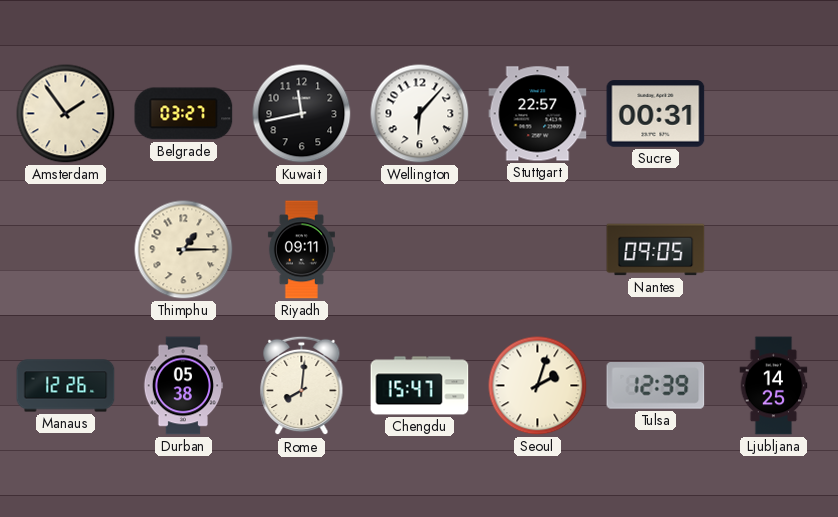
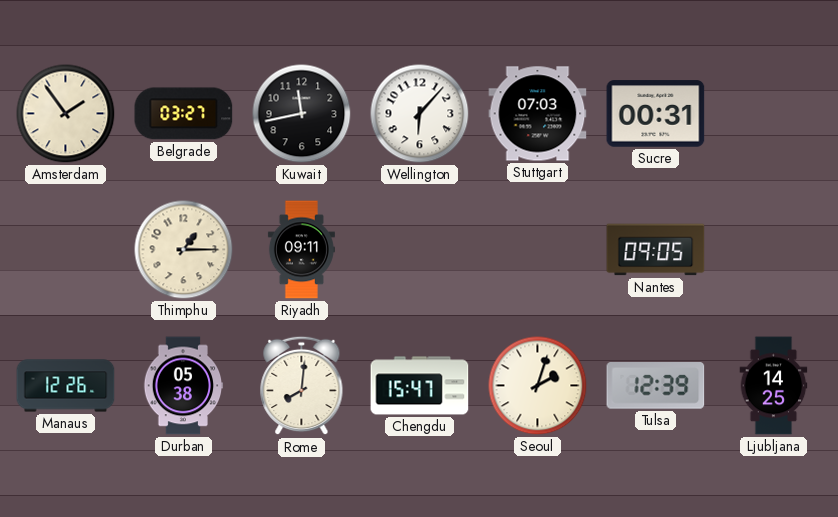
Stuttgart: 22:57 -> 07:03
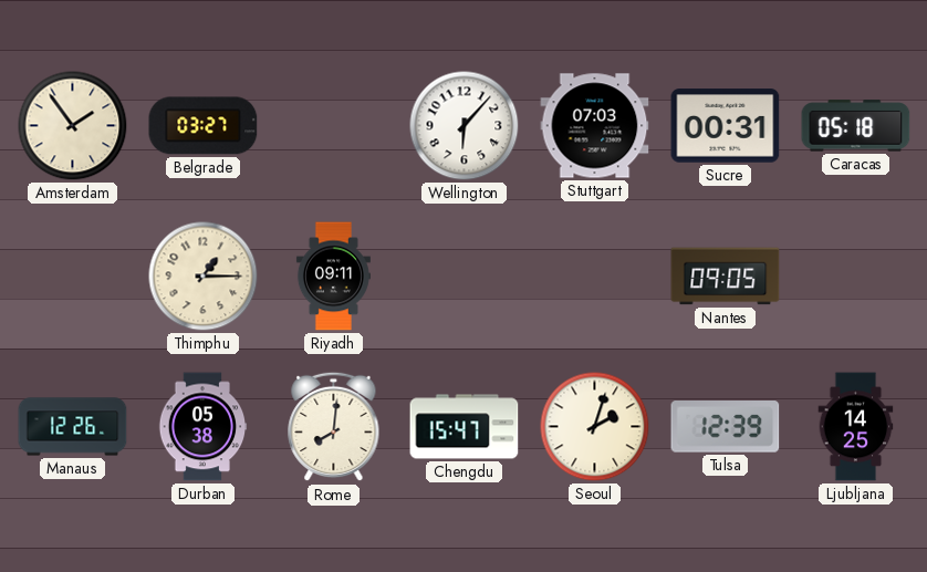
Kuwait: 11:43 -> none
Caracas: none -> 05:18
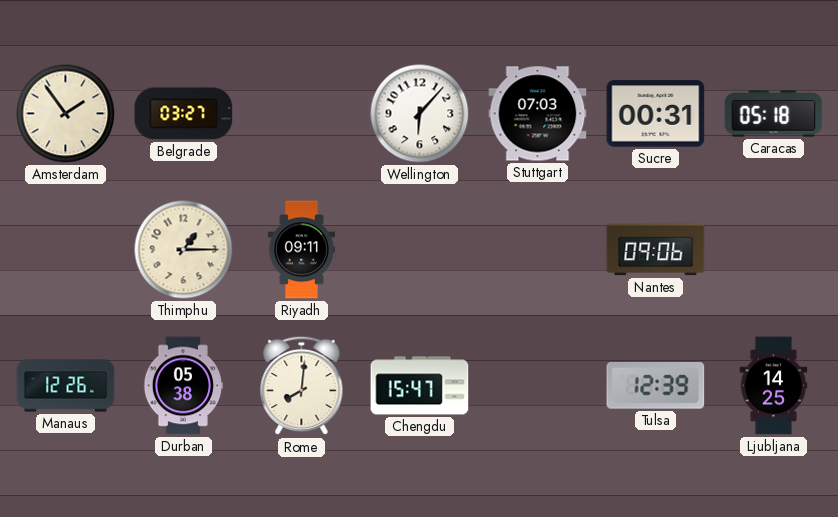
Nantes: 09:05 -> 09:06
Seoul: 2:03 -> none
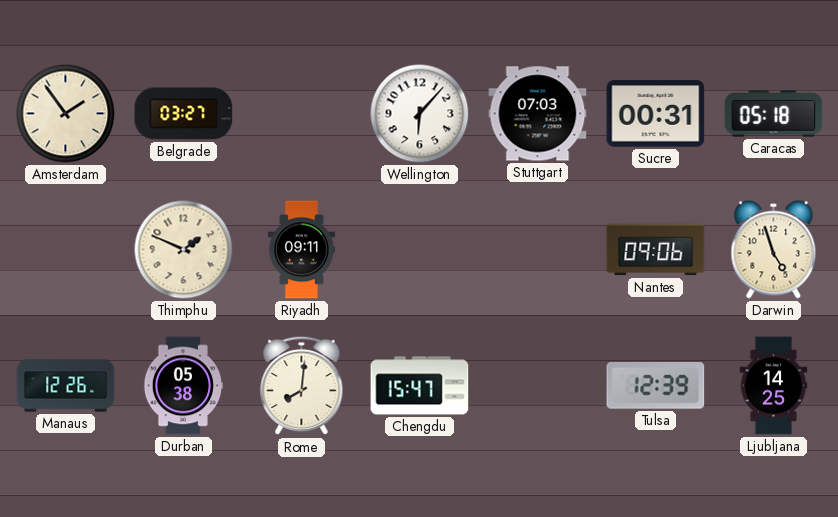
Thimphu: 1:15 -> 1:49
Darwin: none -> 4:57
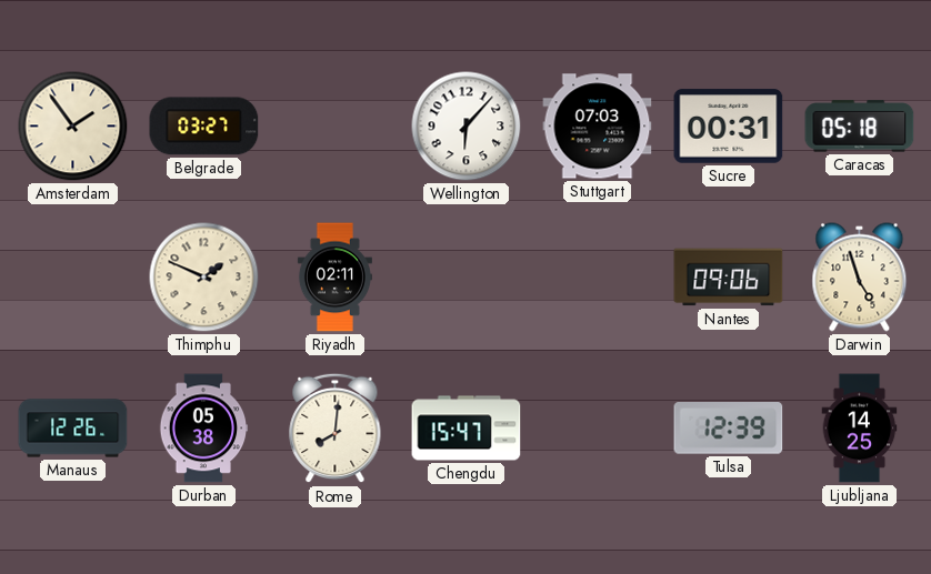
Riyadh: 09:11 -> 02:11
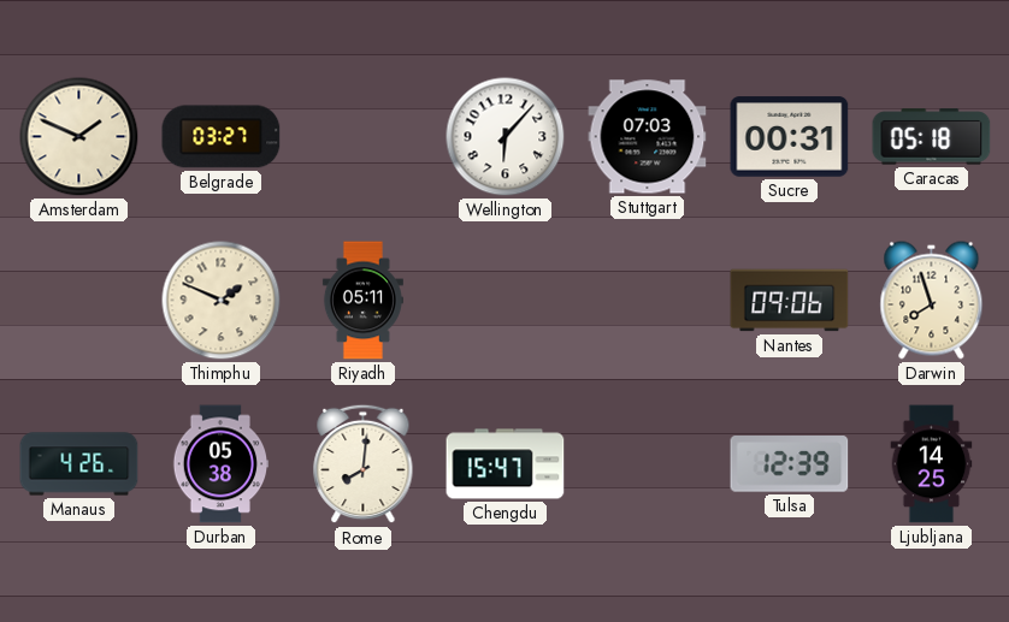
Amsterdam: 1:54 -> 1:49
Riyadh: 02:11 -> 05:11
Darwin: 4:57 -> 7:57
Manaus: 12:26 -> 4:26
